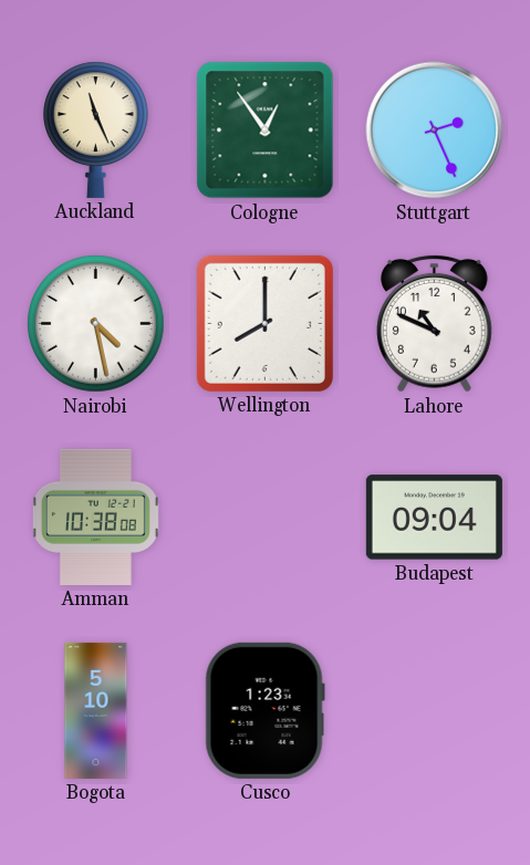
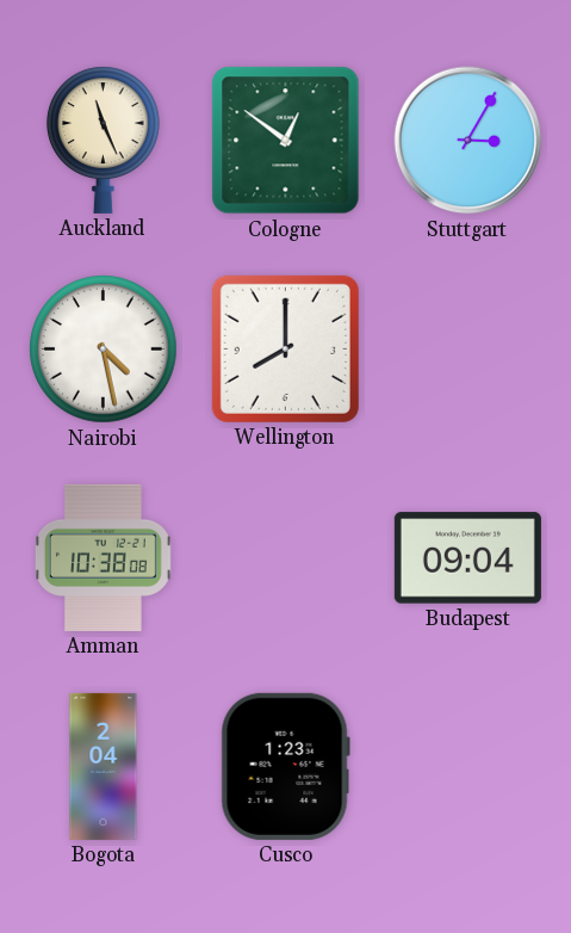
Cologne: 12:54 -> 12:51
Stuttgart: 2:26 -> 3:05
Lahore: 10:49 -> none
Bogota: 5:10 -> 2:04
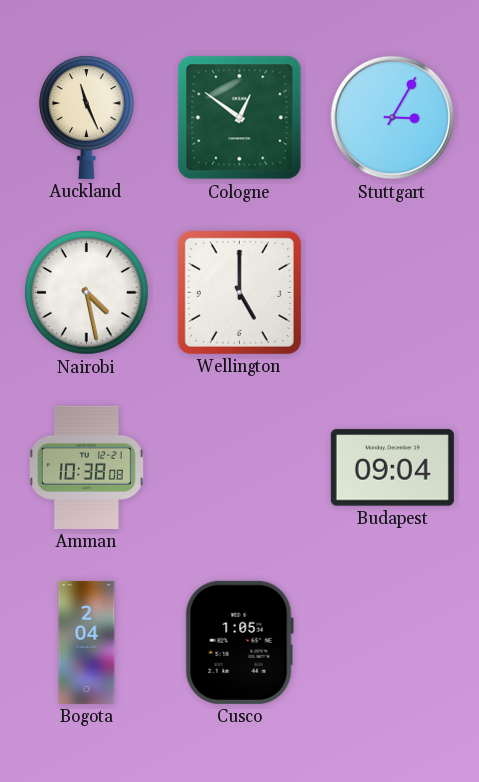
Wellington: 8:00 -> 5:00
Cusco: 1:23 -> 1:05
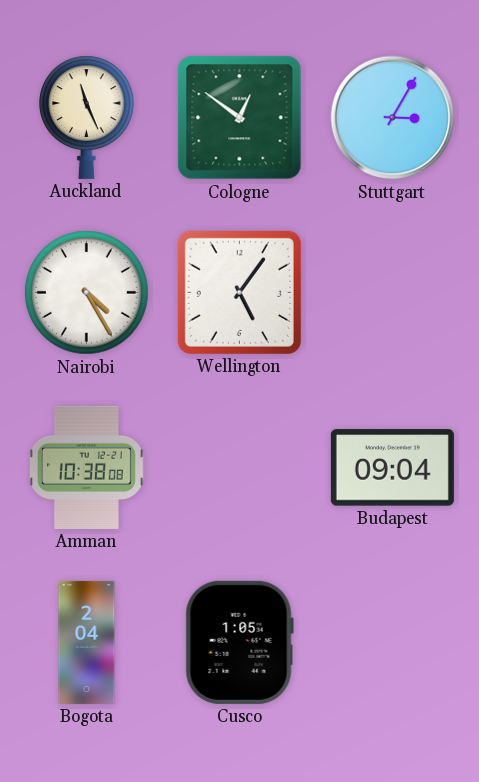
Nairobi: 4:28 -> 4:25
Wellington: 5:00 -> 5:06
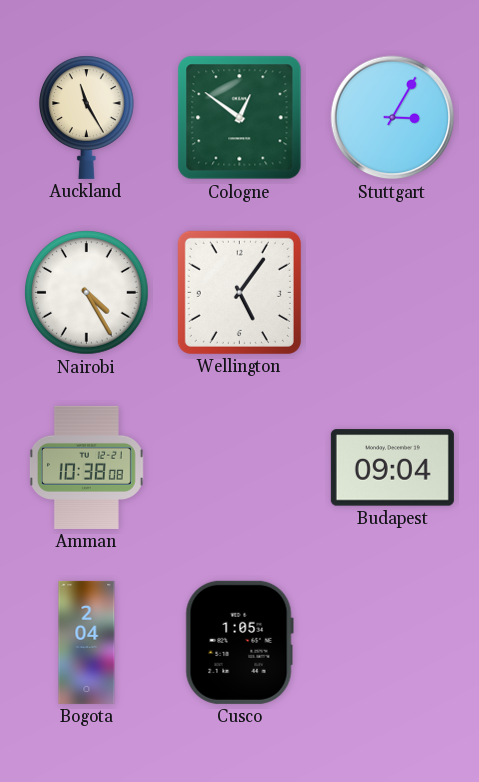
Auckland: 11:26 -> 11:25
